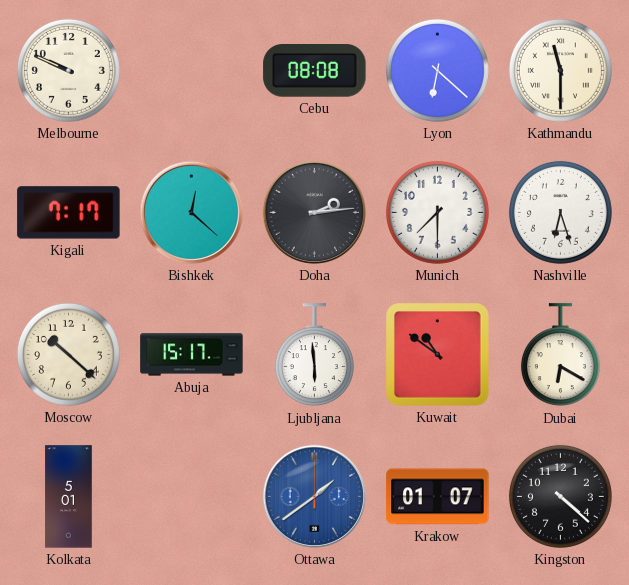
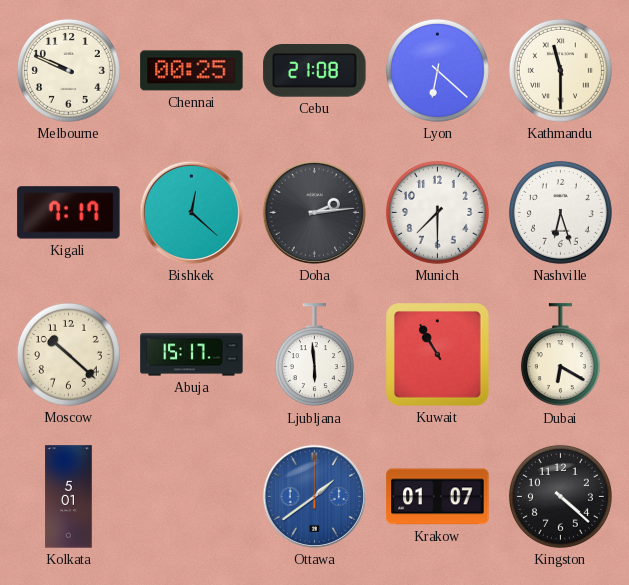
Chennai: none -> 00:25
Cebu: 08:08 -> 21:08
Kuwait: 10:51 -> 10:55
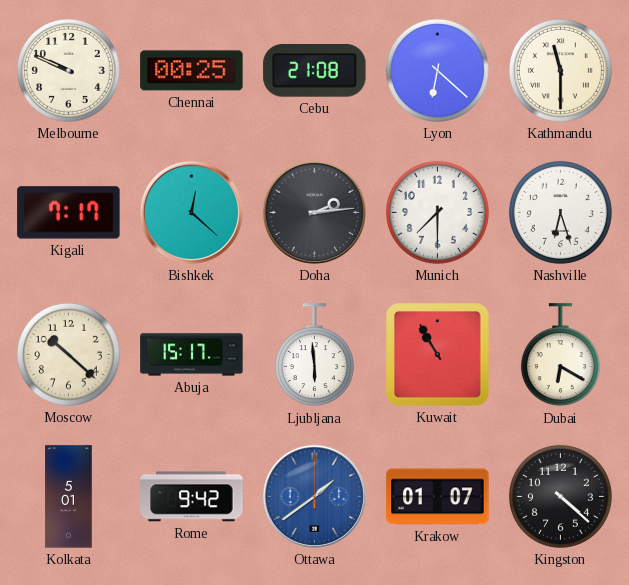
Rome: none -> 9:42
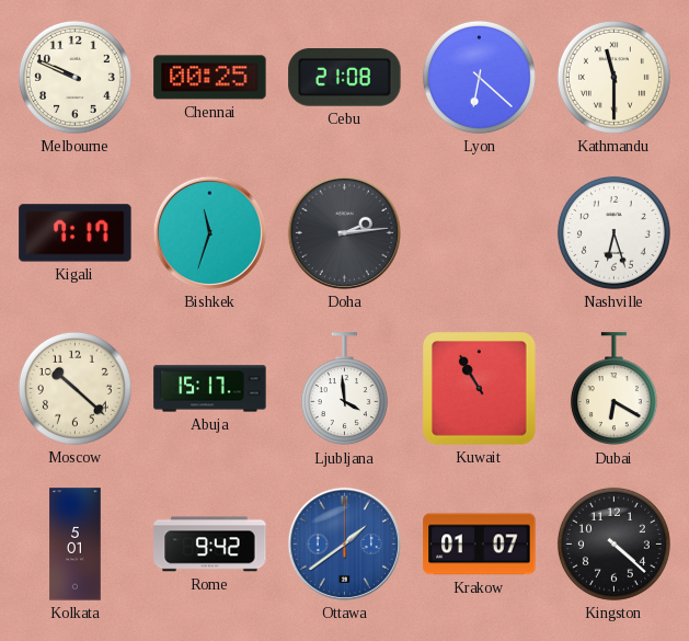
Bishkek: 12:22 -> 11:33
Munich: 7:30 -> none
Ljubljana: 5:59 -> 3:59
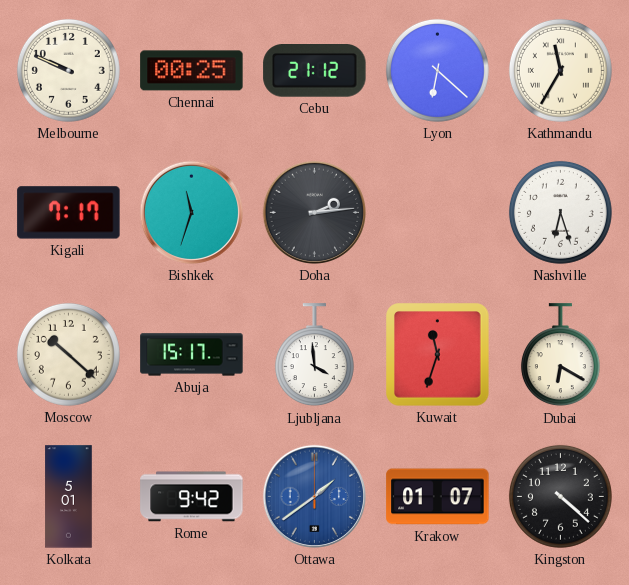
Cebu: 21:08 -> 21:12
Kathmandu: 11:30 -> 11:35
Kuwait: 10:55 -> 11:33
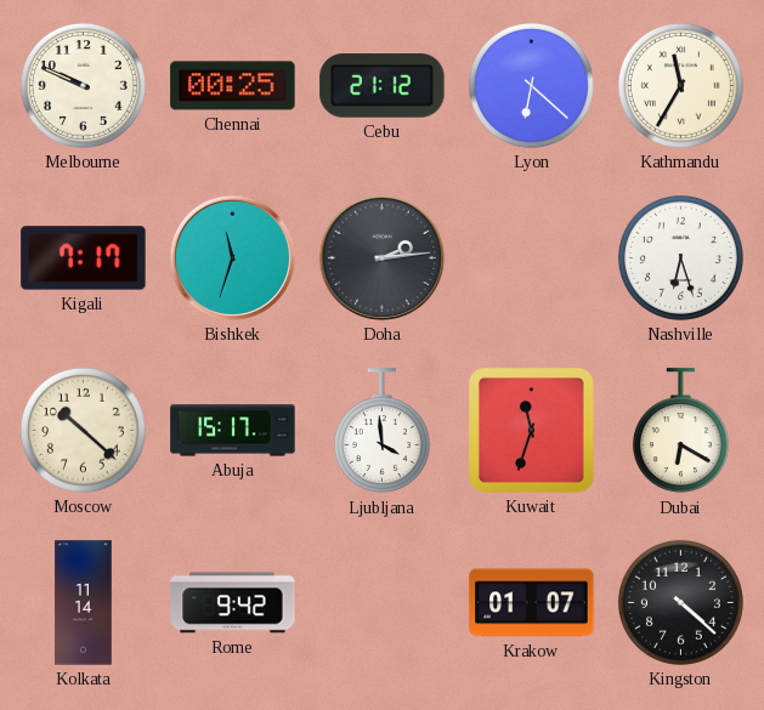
Kolkata: 5:01 -> 11:14
Ottawa: 1:39 -> none
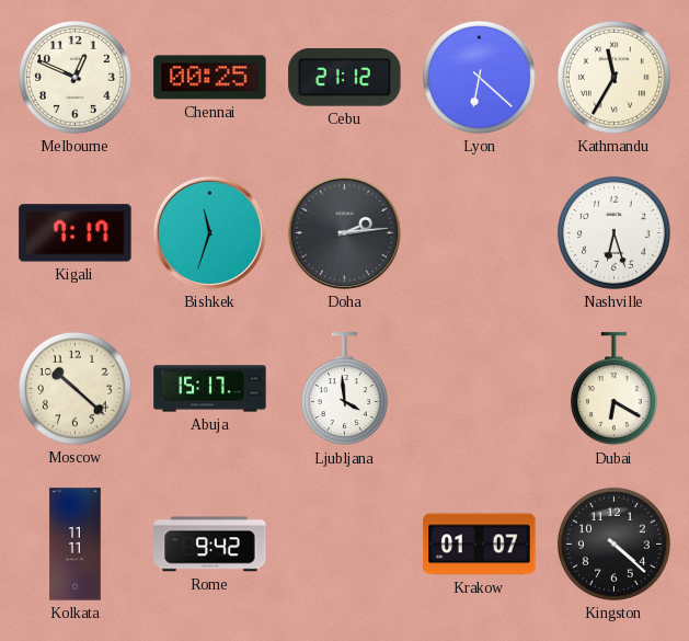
Melbourne: 9:49 -> 12:49
Kuwait: 11:33 -> none
Kolkata: 11:14 -> 11:11
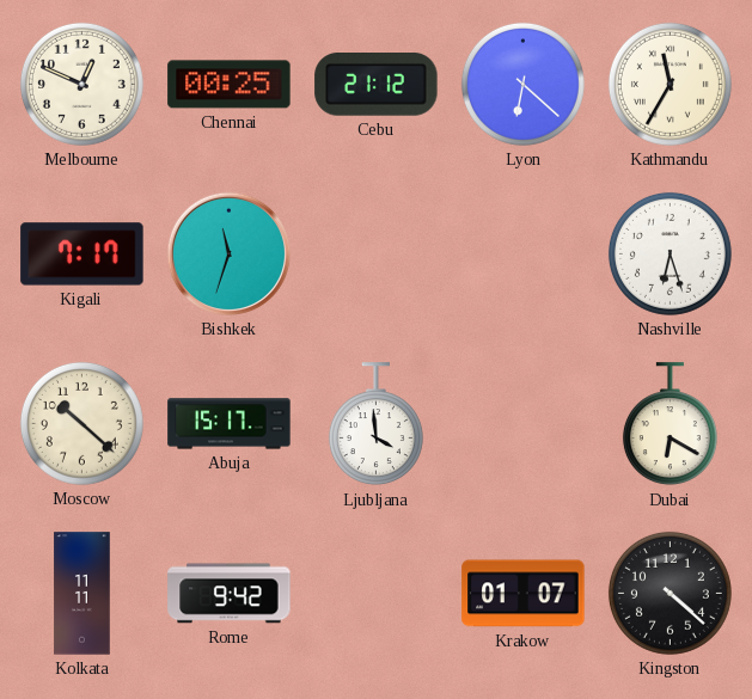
Doha: 2:14 -> none
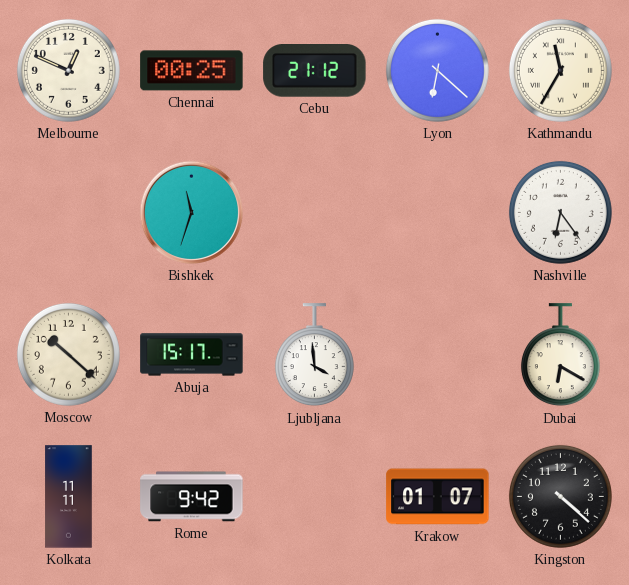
Kigali: 7:17 -> none
Nashville: 6:27 -> 6:24
